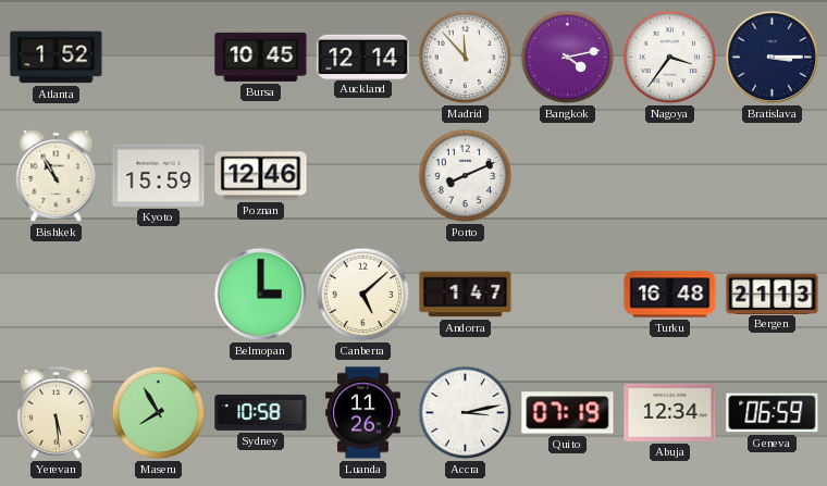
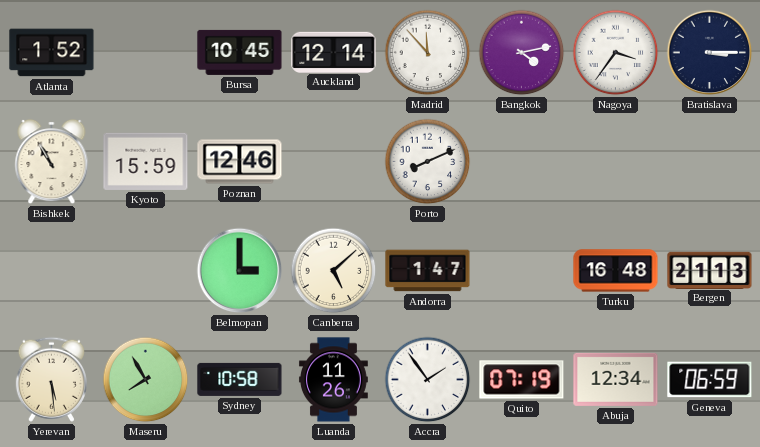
Accra: 3:13 -> 1:54
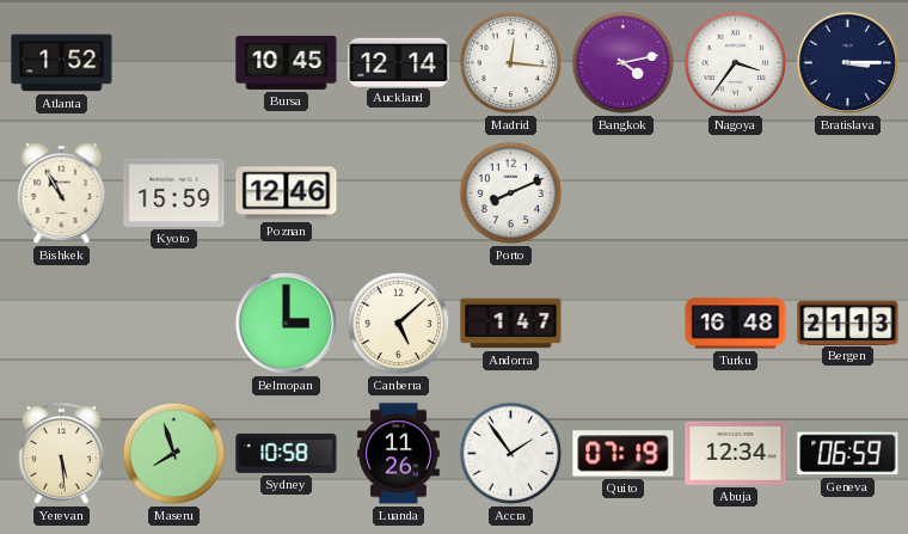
Madrid: 11:53 -> 12:16
Maseru: 7:55 -> 7:57
